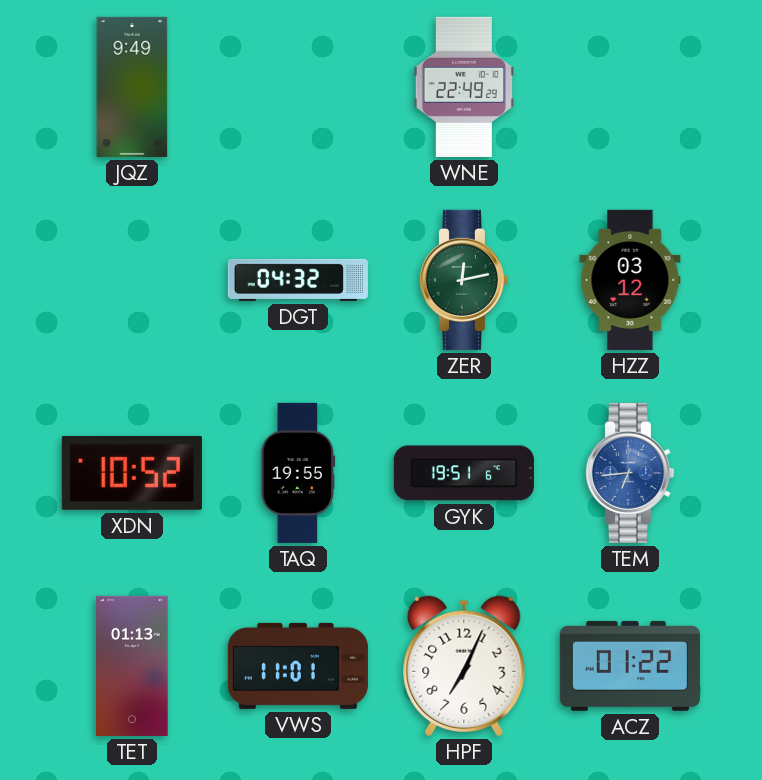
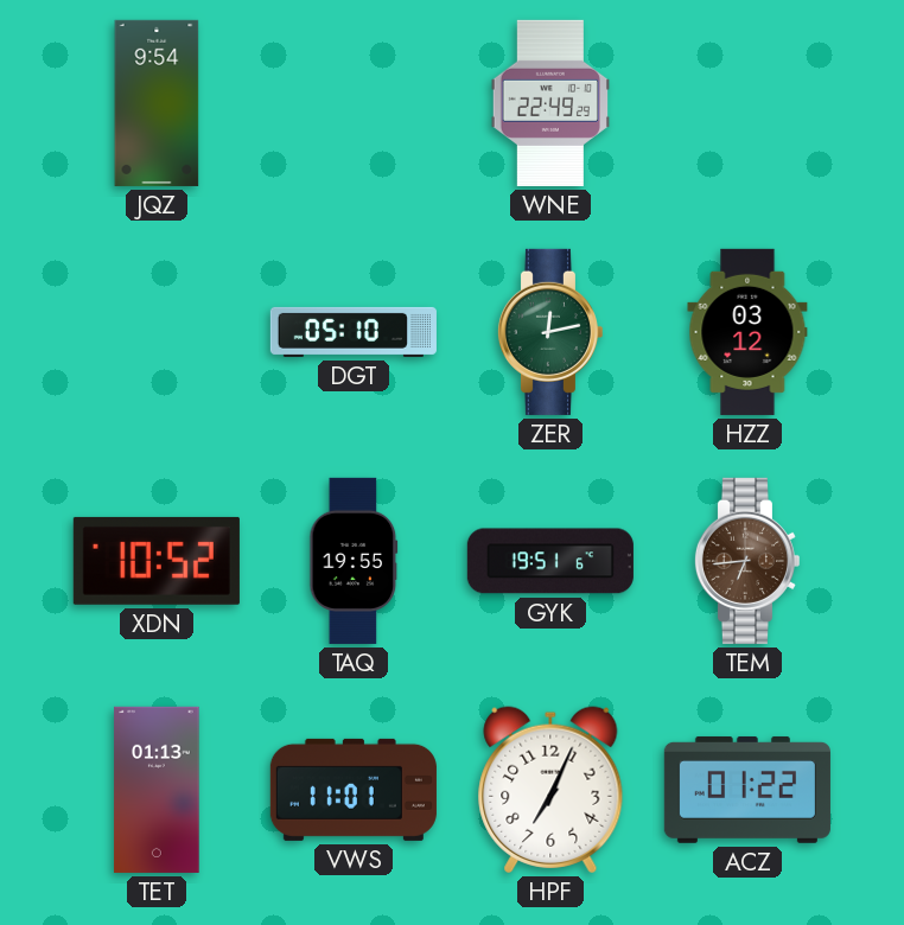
JQZ: 9:49 -> 9:54
DGT: 04:32 -> 05:10
TEM dial: blue -> brown
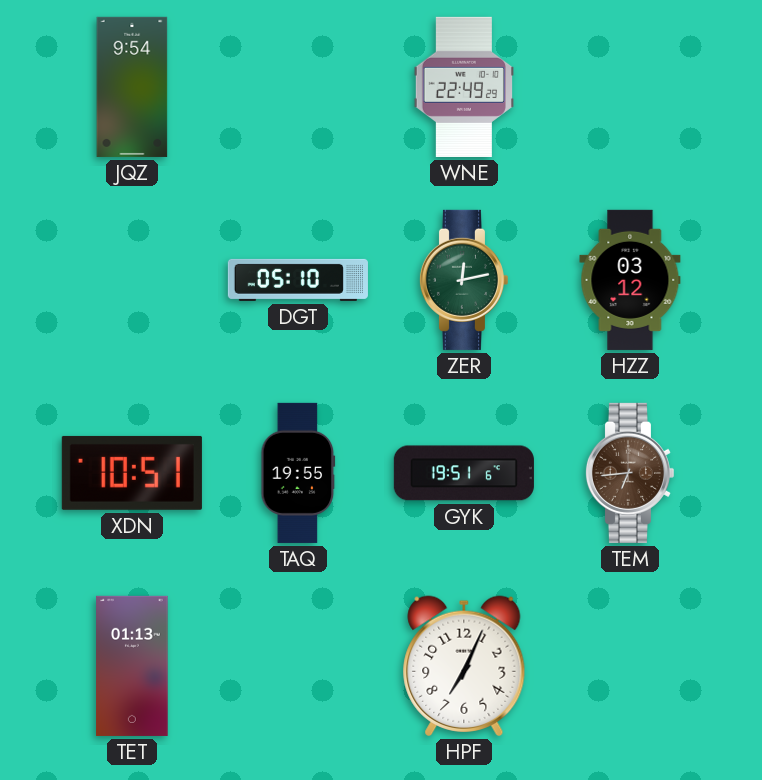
XDN: 10:52 -> 10:51
VWS: 11:01 -> none
ACZ: 01:22 -> none
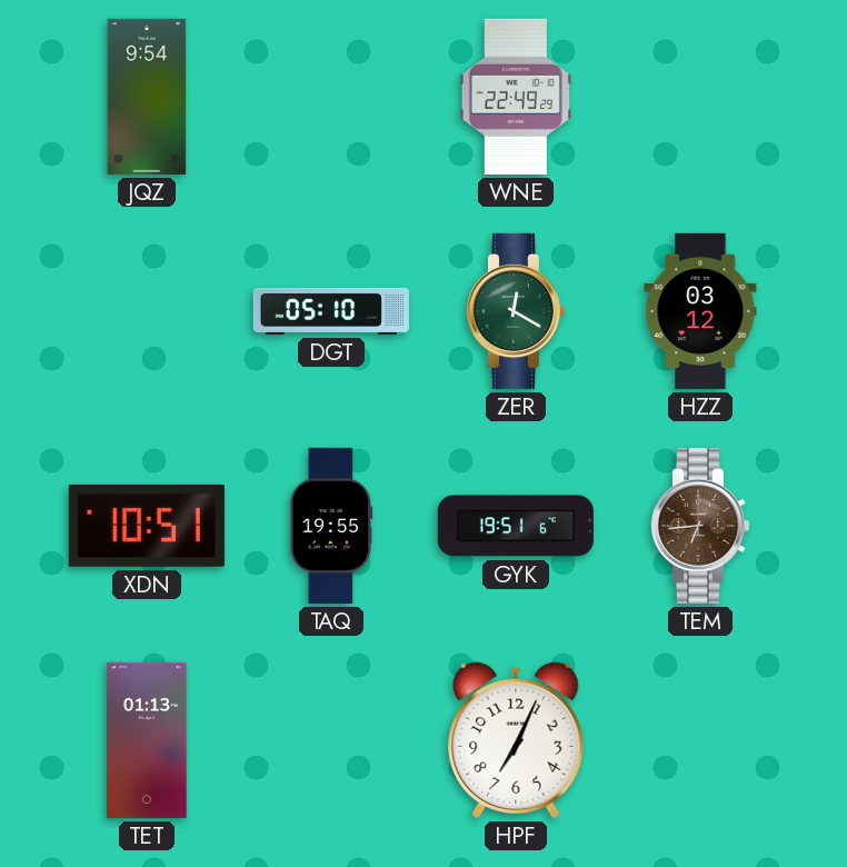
ZER: 12:13 -> 12:20
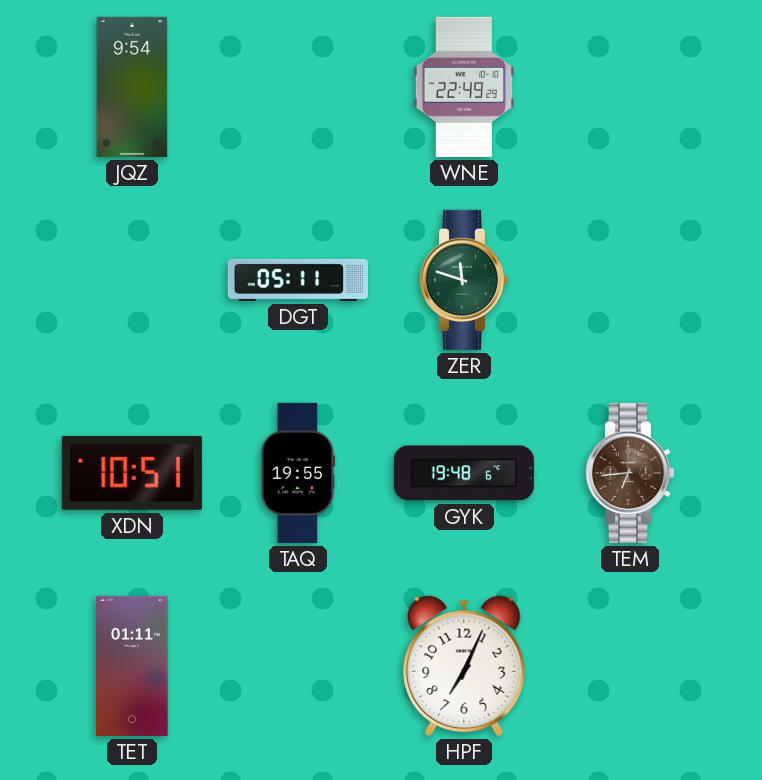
DGT: 05:10 -> 05:11
ZER: 12:20 -> 11:48
HZZ: 03:12 -> none
GYK: 19:51 -> 19:48
TET: 01:13 -> 01:11
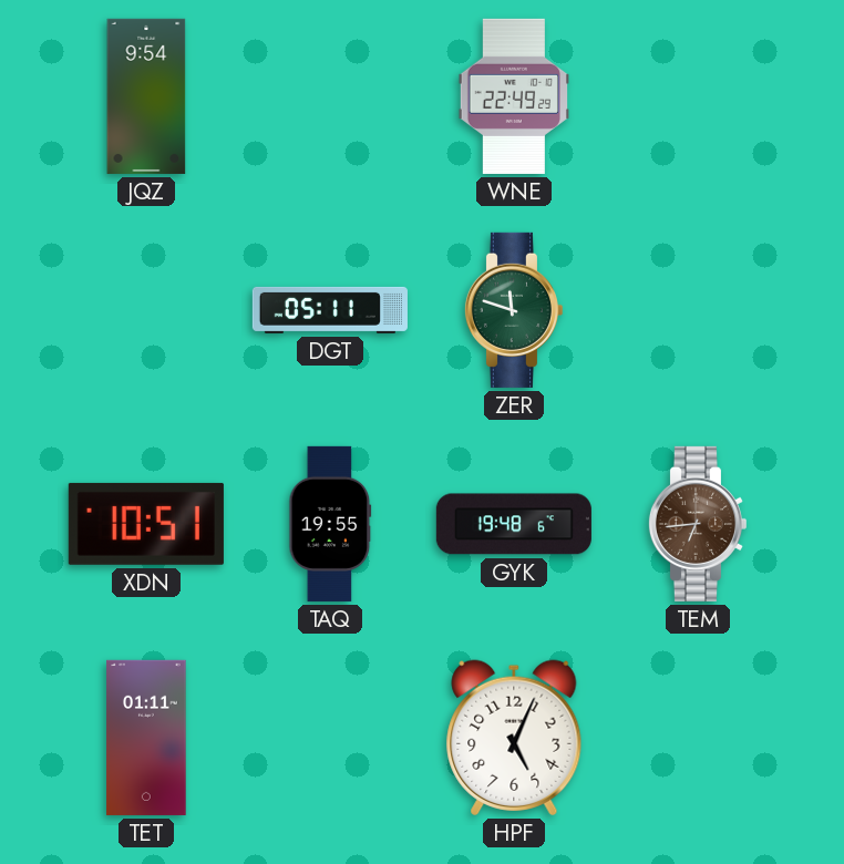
HPF: 7:04 -> 5:04
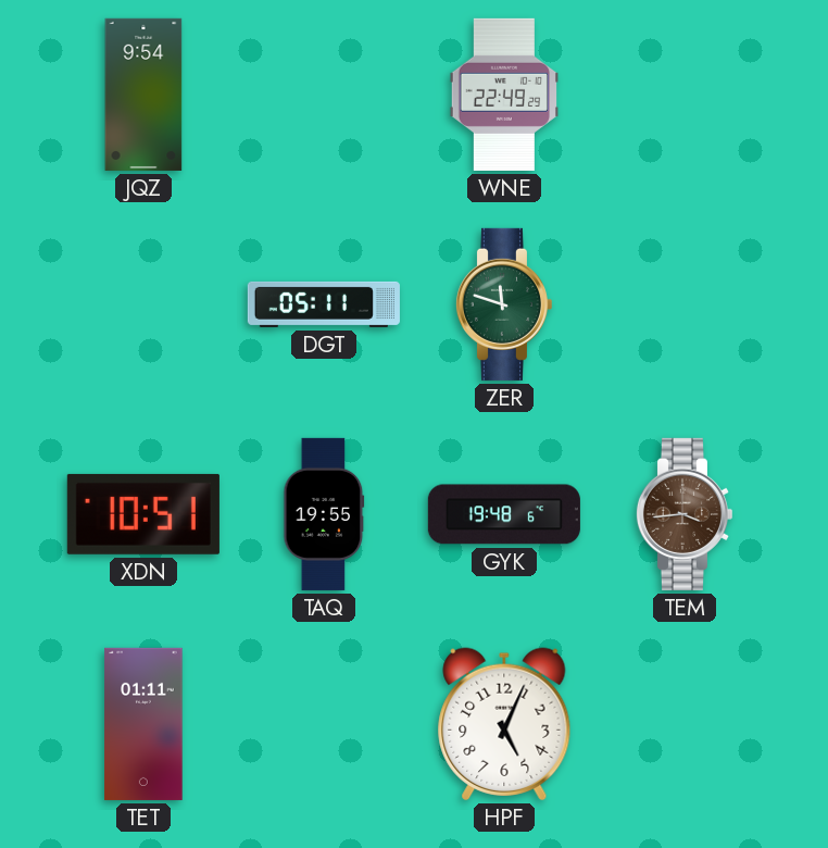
TEM: 6:44 -> 3:44
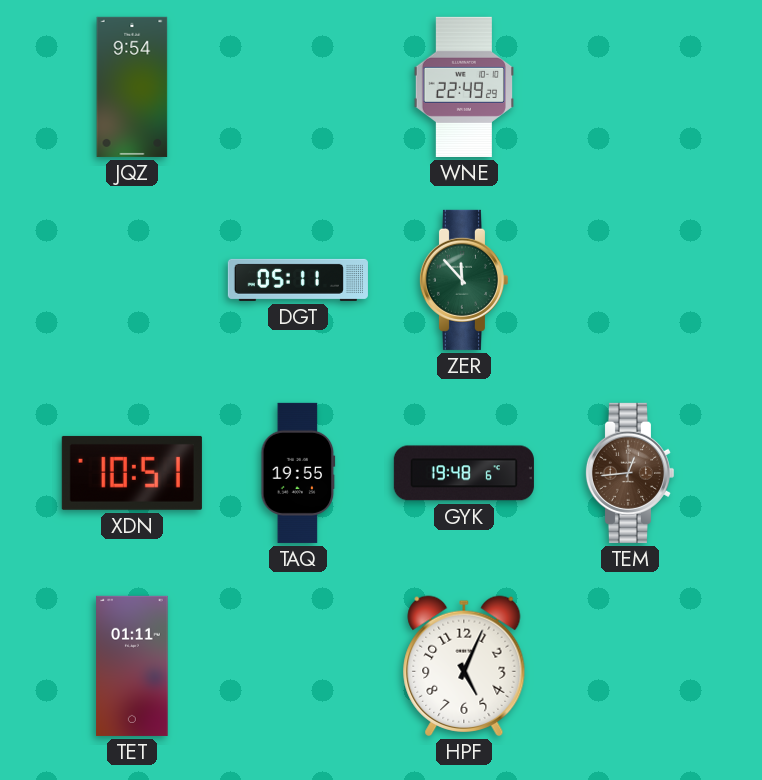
ZER: 11:48 -> 11:53
TEM: 3:44 -> 12:44
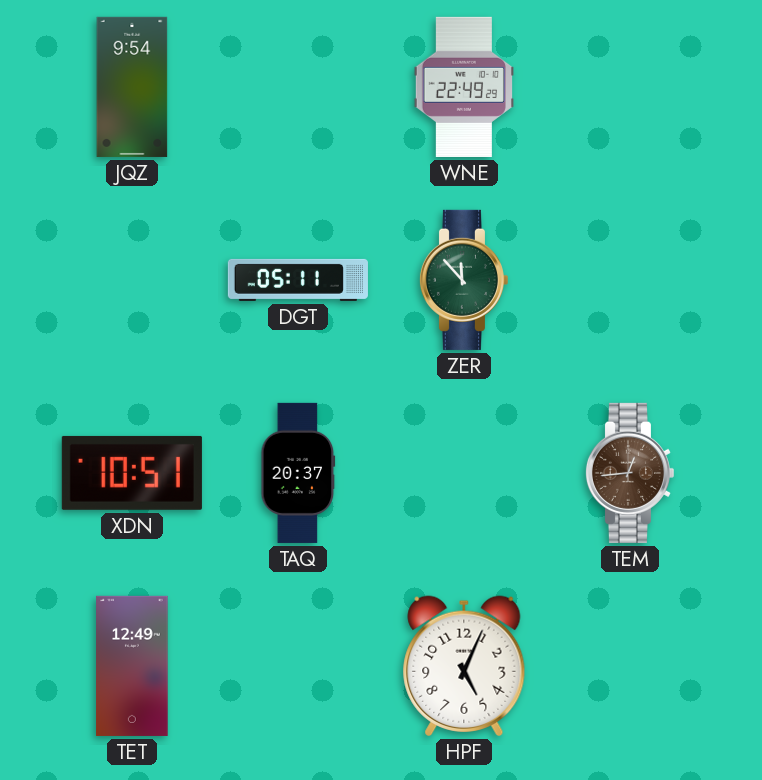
TAQ: 19:55 -> 20:37
GYK: 19:48 -> none
TET: 01:11 -> 12:49
